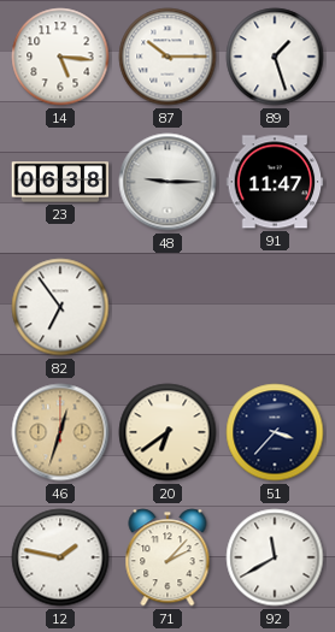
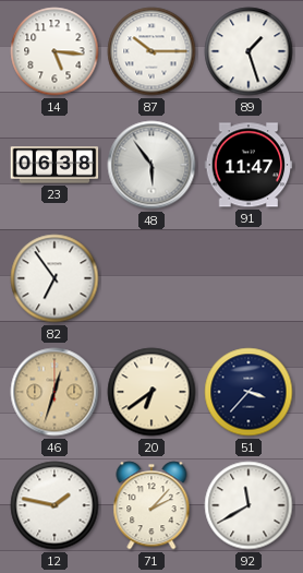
48: 9:15 -> 5:54
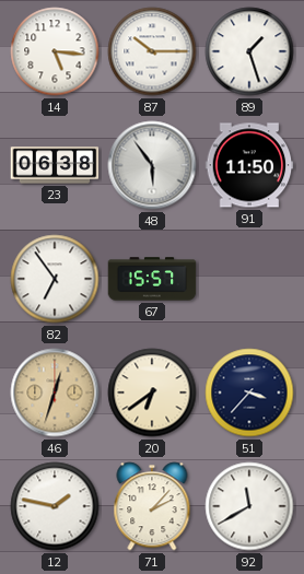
91: 11:47 -> 11:50
67: none -> 15:57
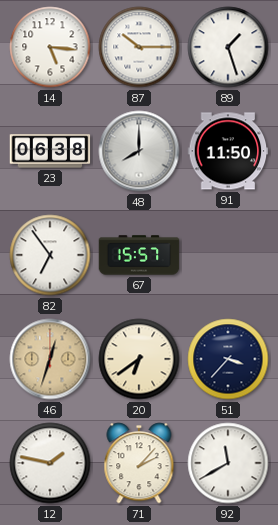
48: 5:54 -> 8:00
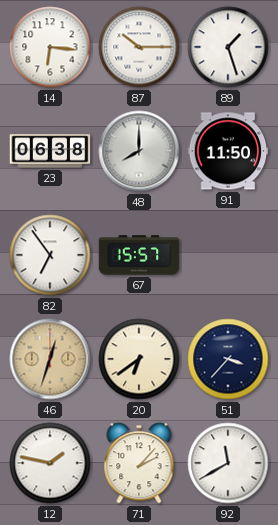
14: 5:16 -> 6:16
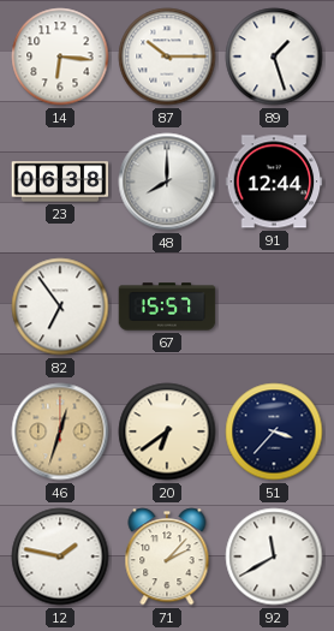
91: 11:50 -> 12:44
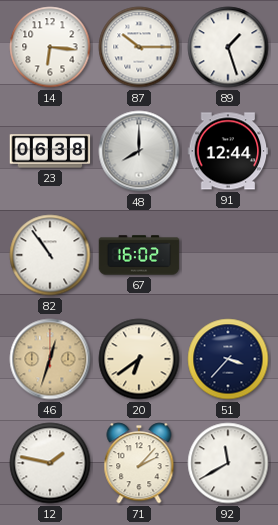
82: 6:54 -> 10:54
67: 15:57 -> 16:02
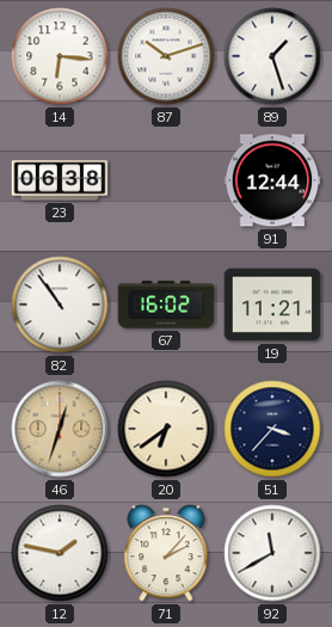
87: 10:15 -> 10:12
48: 8:00 -> none
19: none -> 11:21
